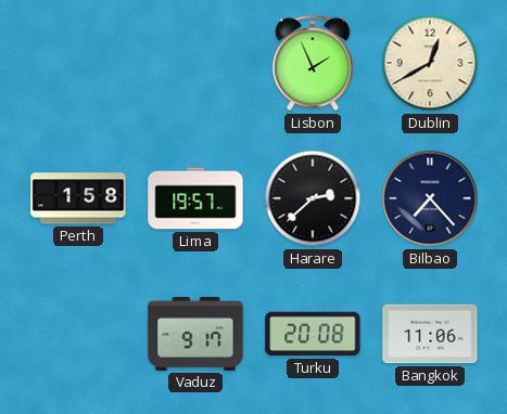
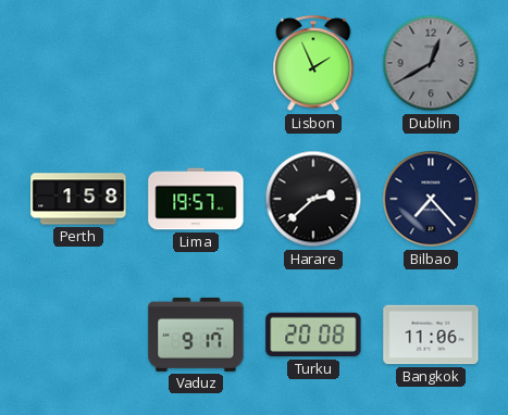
Dublin dial: cream -> grey
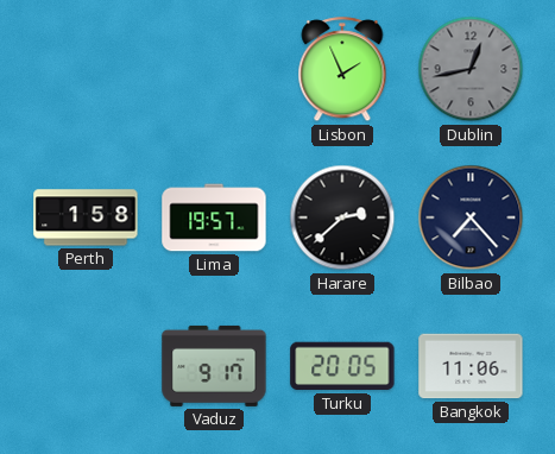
Dublin: 12:40 -> 12:43
Turku: 20:08 -> 20:05
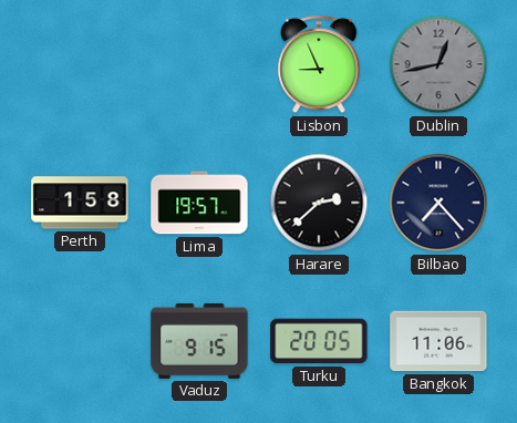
Lisbon: 1:56 -> 8:56
Vaduz: 9:17 -> 9:15
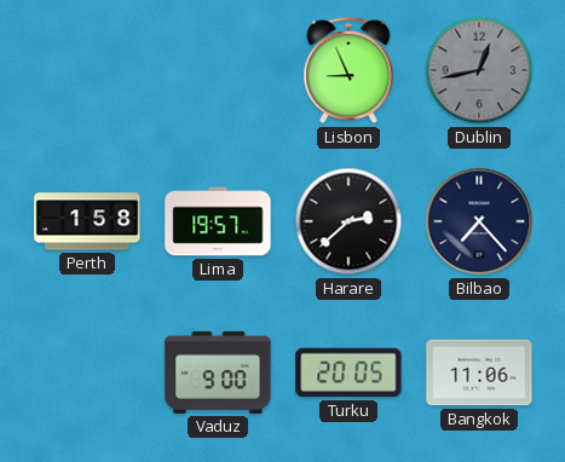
Vaduz: 9:15 -> 9:00
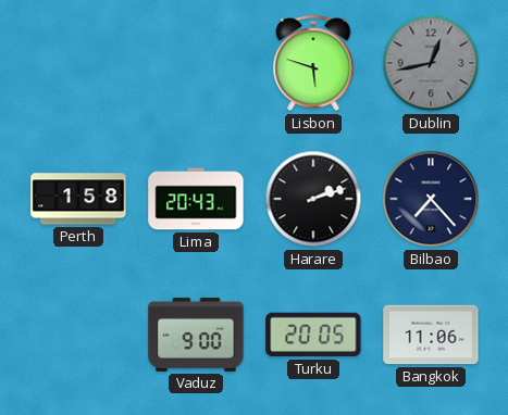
Lisbon: 8:56 -> 5:48
Lima: 19:57 -> 20:43
Harare: 2:38 -> 2:12
